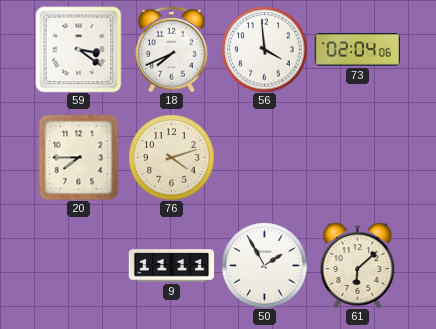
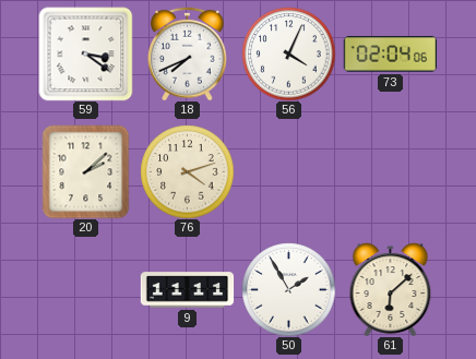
56: 3:59 -> 4:04
20: 7:45 -> 2:08
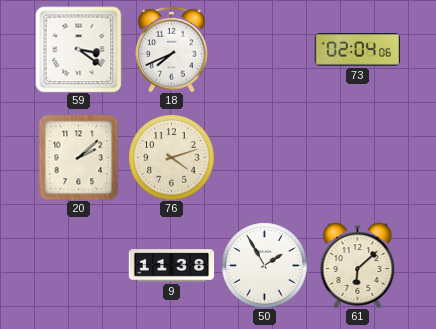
56: 4:04 -> none
9: 11:11 -> 11:38
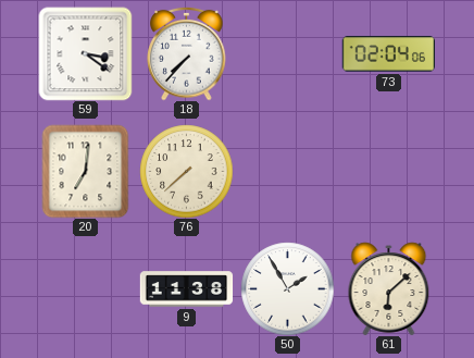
18: 7:41 -> 7:37
20: 2:08 -> 7:01
76: 4:12 -> 7:38
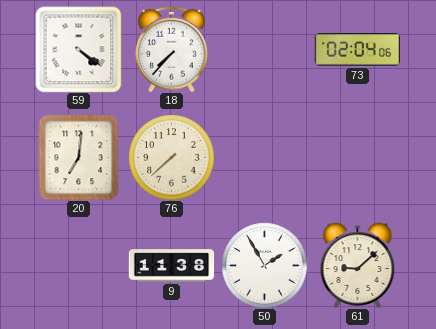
59: 3:21 -> 4:21
61: 6:08 -> 9:08
